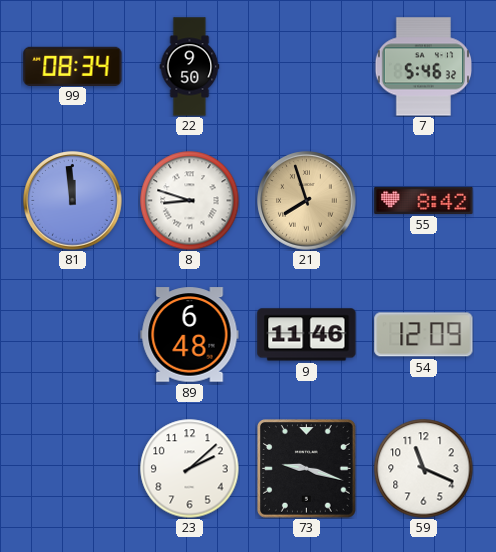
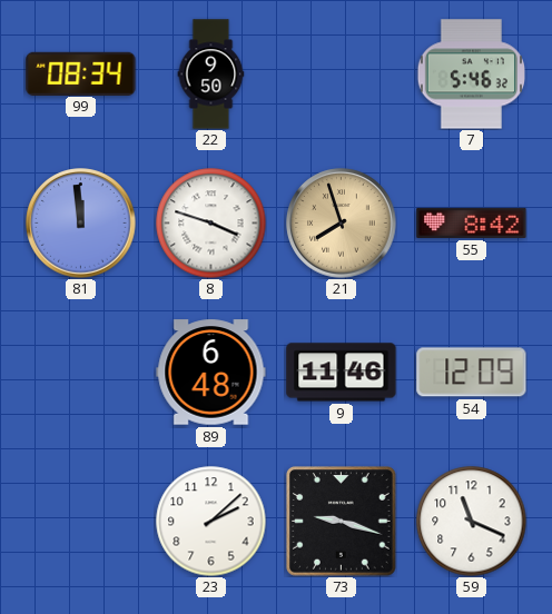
8: 8:48 -> 3:48
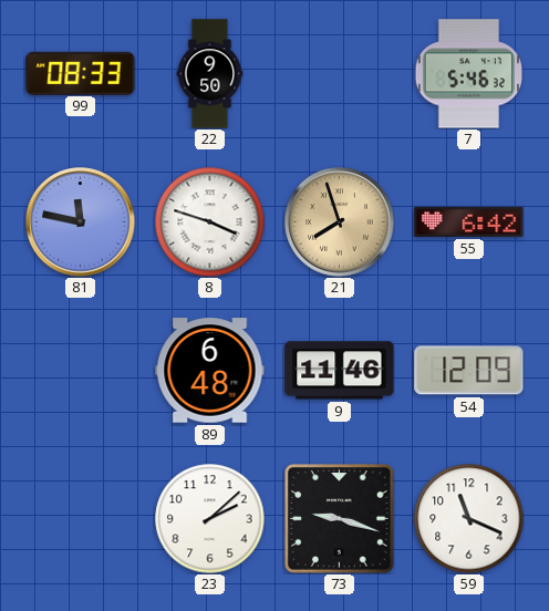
99: 08:34 -> 08:33
81: 11:59 -> 11:47
55: 8:42 -> 6:42
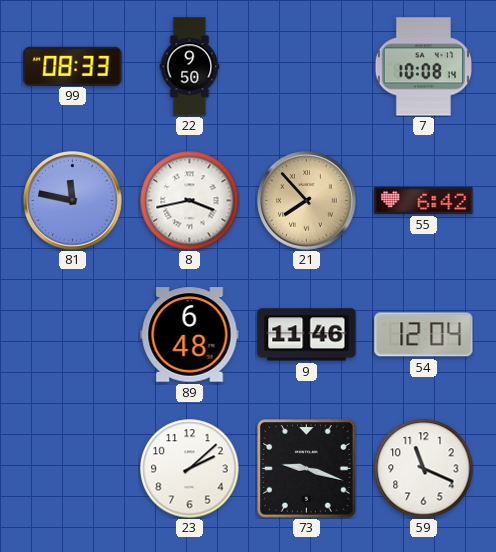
7: 5:46 -> 10:08
8: 3:48 -> 3:43
21: 7:57 -> 7:53
54: 12:09 -> 12:04
